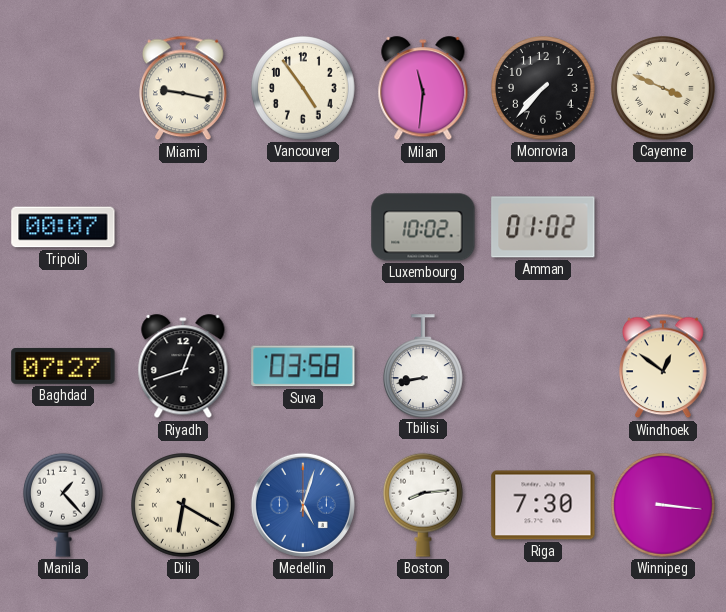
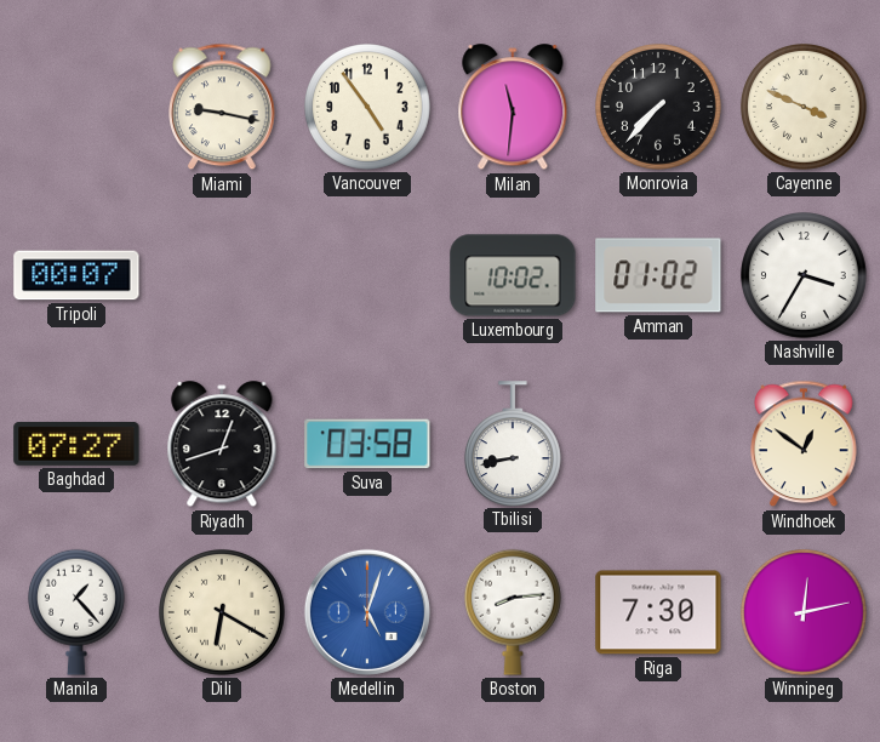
Nashville: none -> 3:35
Winnipeg: 3:16 -> 12:13
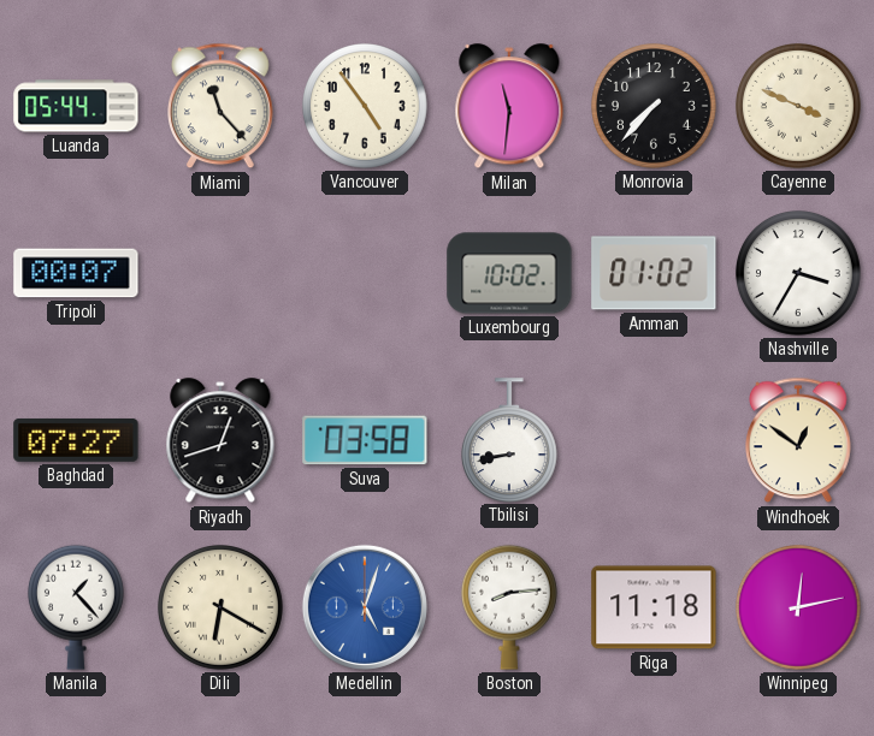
Luanda: none -> 05:44
Miami: 9:17 -> 11:23
Riga: 7:30 -> 11:18
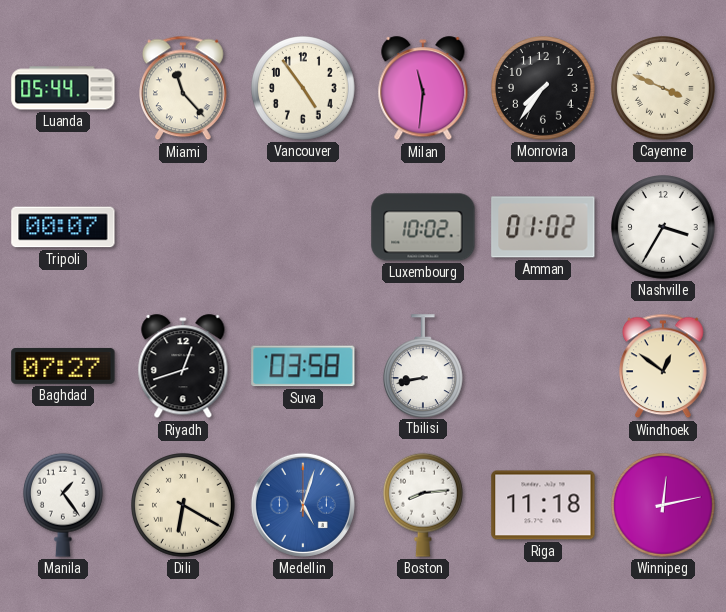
Monrovia: 7:37 -> 7:36
Manila: 1:23 -> 1:24
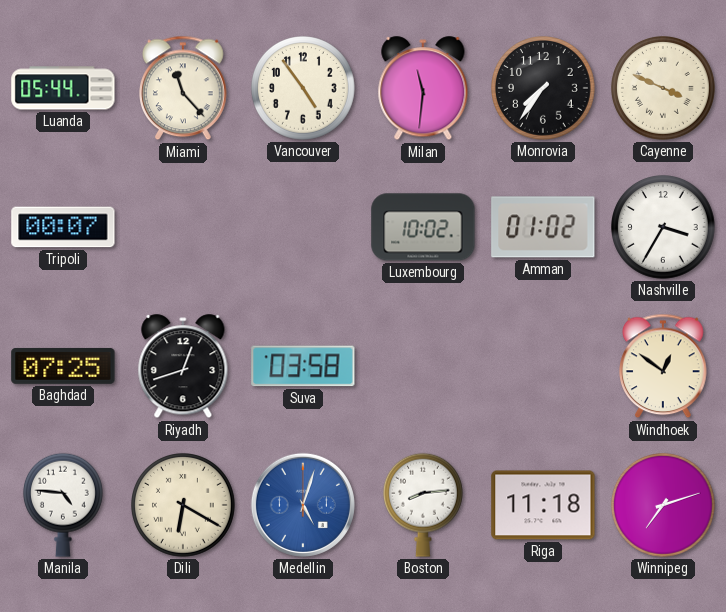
Baghdad: 07:27 -> 07:25
Tbilisi: 8:43 -> none
Manila: 1:24 -> 4:46
Winnipeg: 12:13 -> 7:12
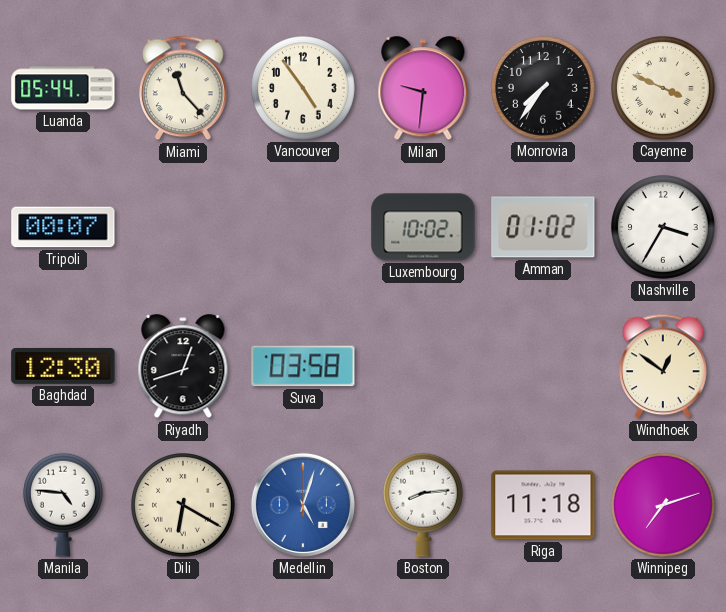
Milan: 11:31 -> 9:31
Baghdad: 07:25 -> 12:30
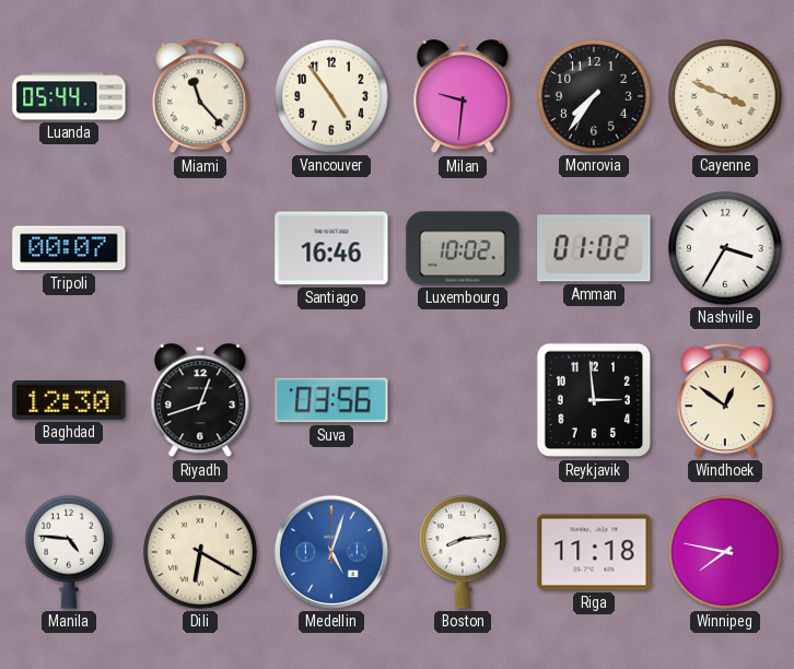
Santiago: none -> 16:46
Suva: 03:58 -> 03:56
Reykjavik: none -> 2:59
Winnipeg: 7:12 -> 7:47
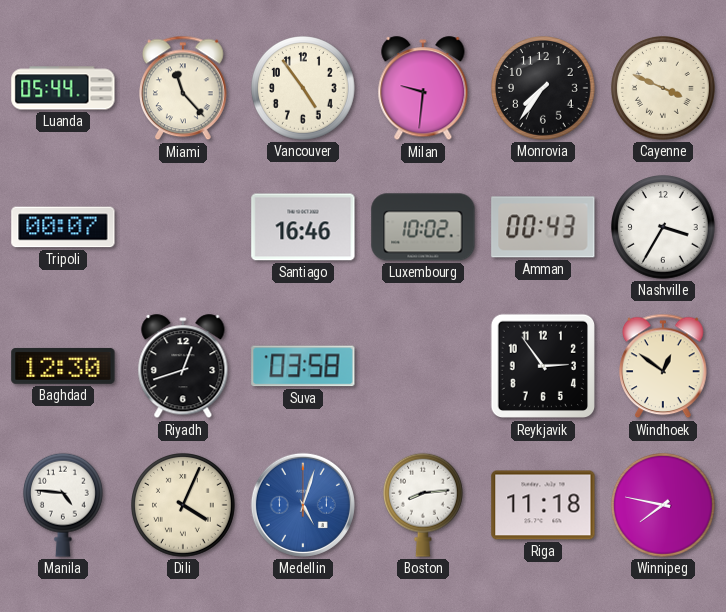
Amman: 01:02 -> 00:43
Suva: 03:56 -> 03:58
Reykjavik: 2:59 -> 2:54
Dili: 6:20 -> 4:04
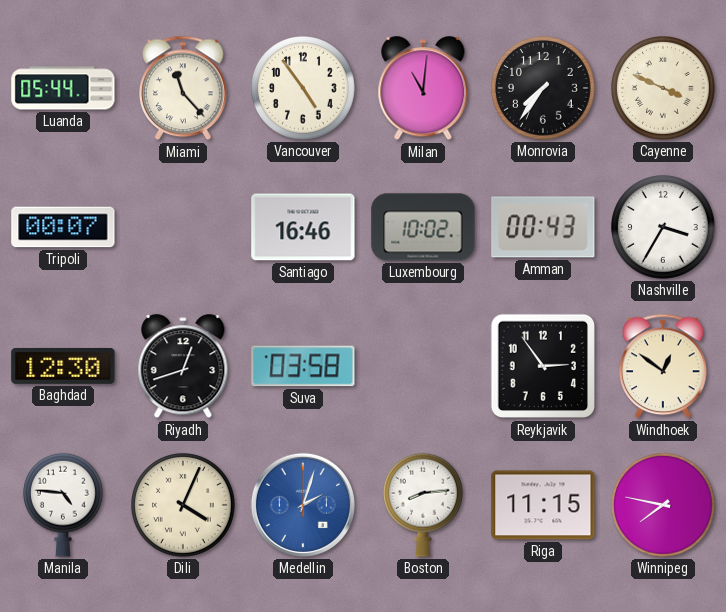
Milan: 9:31 -> 11:01
Medellin: 5:03 -> 2:03
Riga: 11:18 -> 11:15
